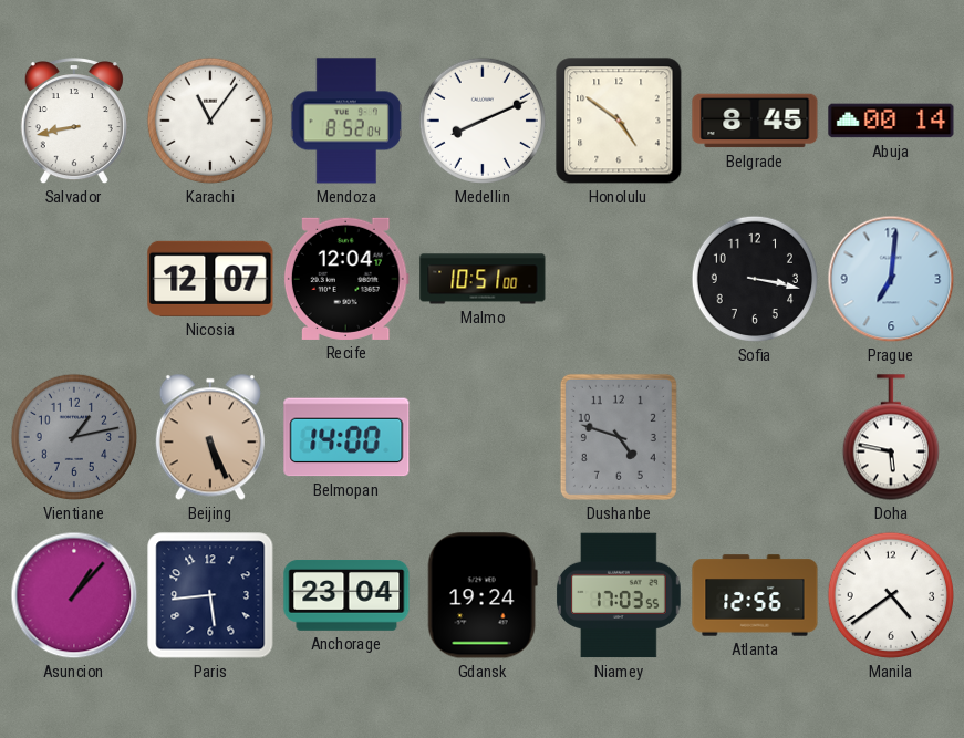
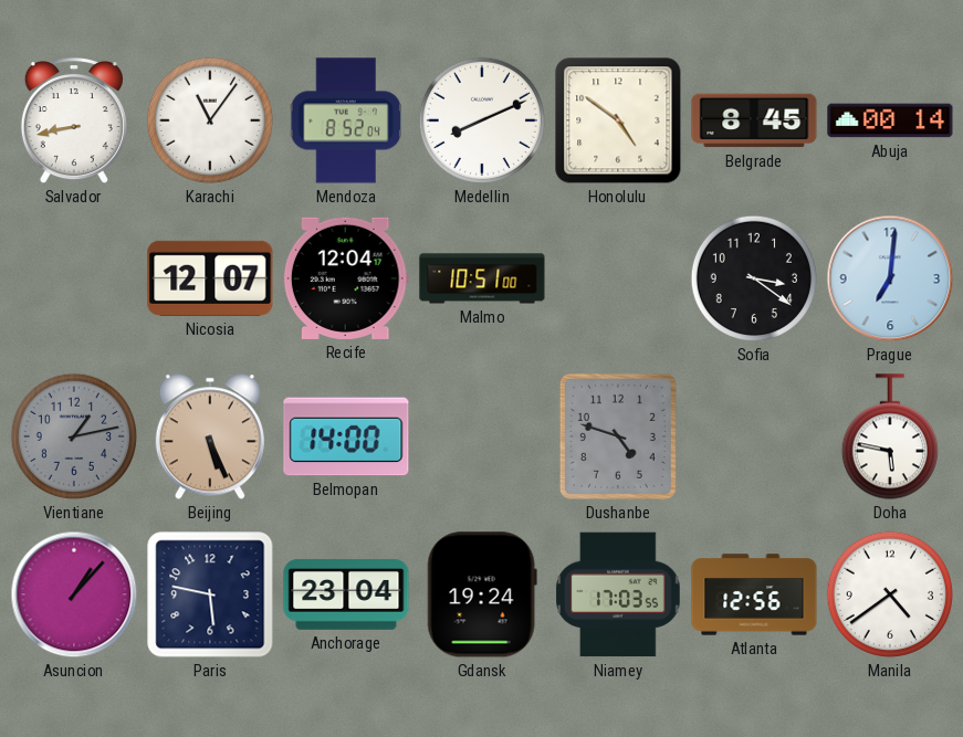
Sofia: 3:17 -> 3:21
Paris: 5:44 -> 5:47
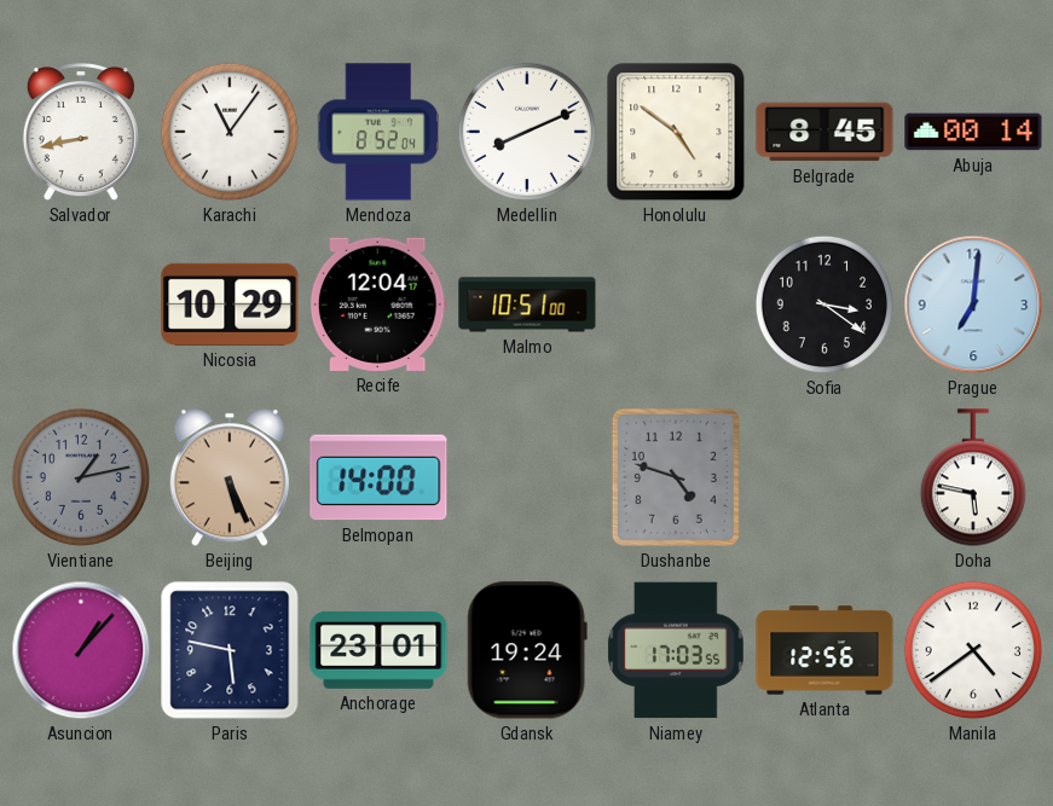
Nicosia: 12:07 -> 10:29
Anchorage: 23:04 -> 23:01
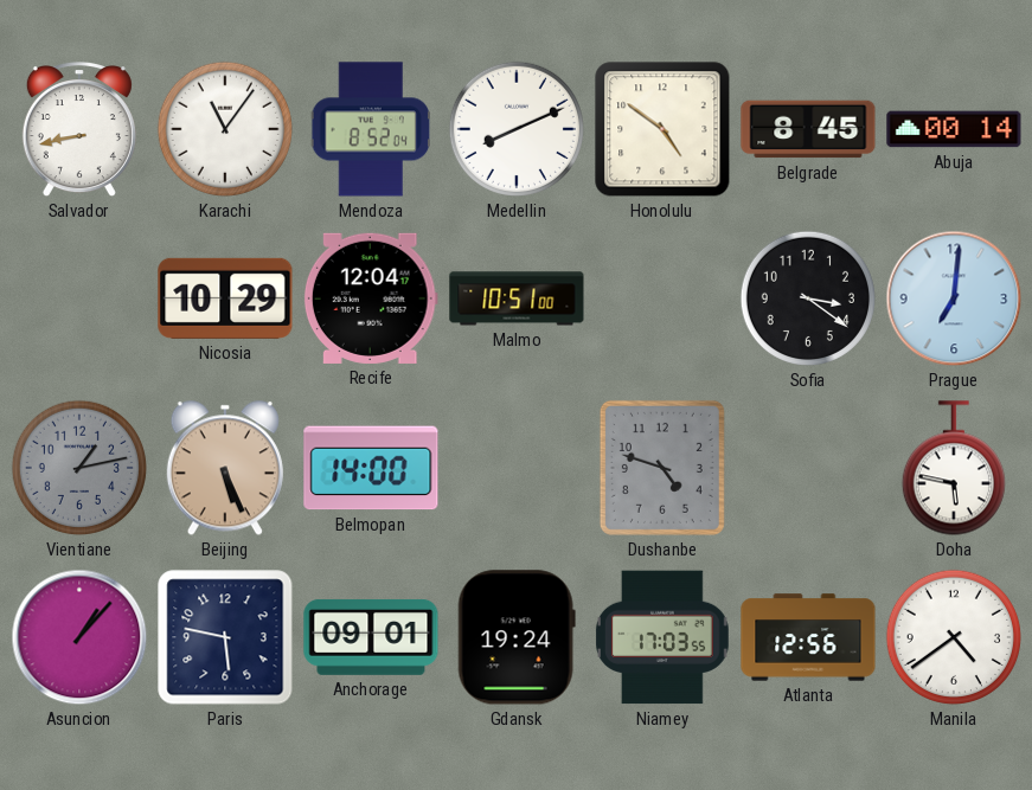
Anchorage: 23:01 -> 09:01
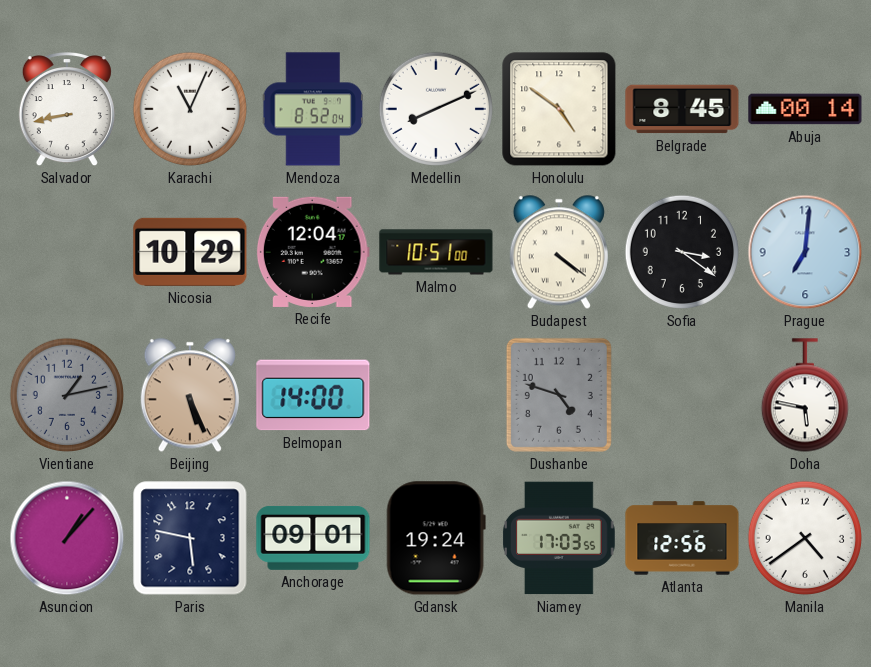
Karachi: 11:06 -> 11:04
Budapest: none -> 4:21
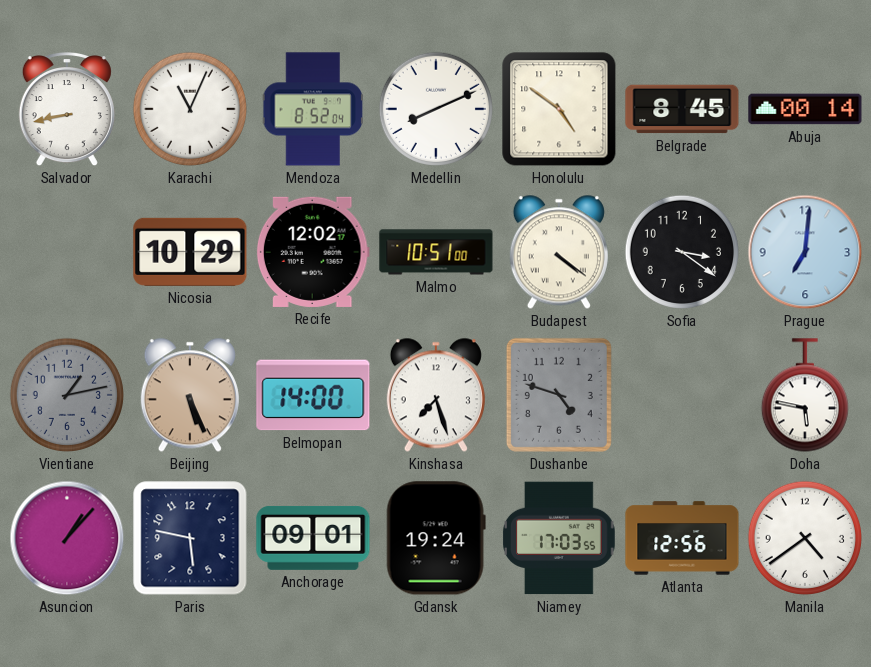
Recife: 12:04 -> 12:02
Kinshasa: none -> 7:27
